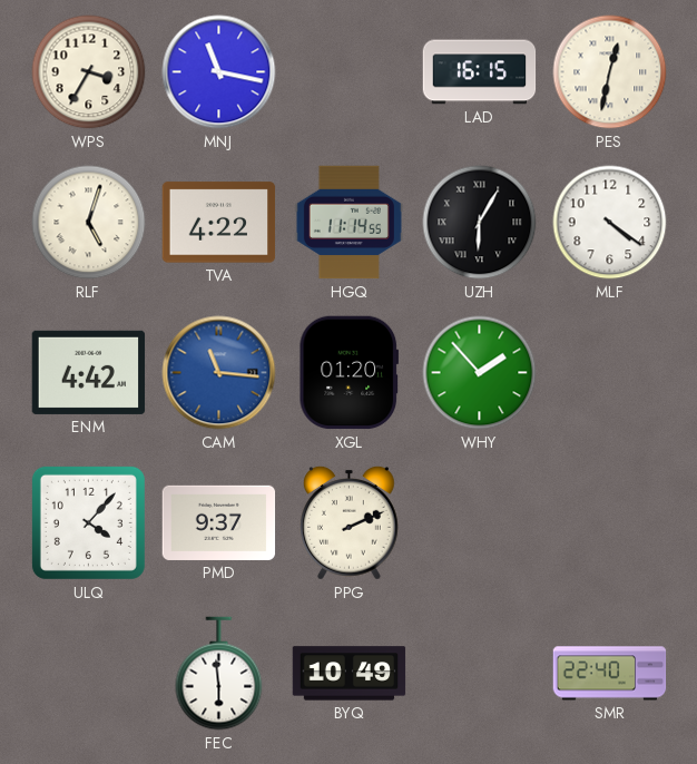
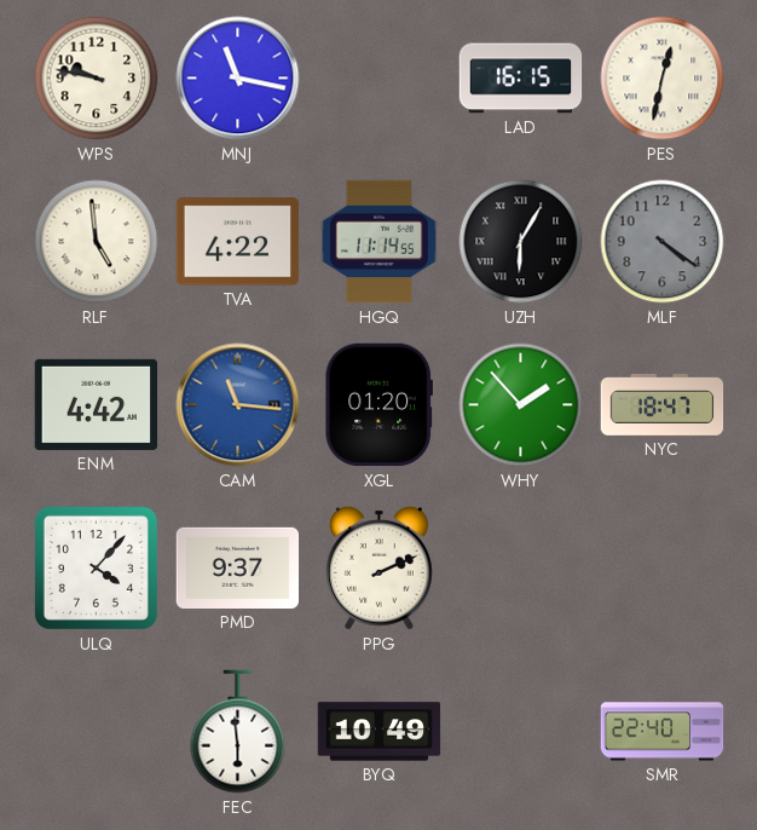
WPS: 3:35 -> 9:47
RLF: 5:03 -> 4:59
MLF dial: white -> grey
NYC: none -> 18:47
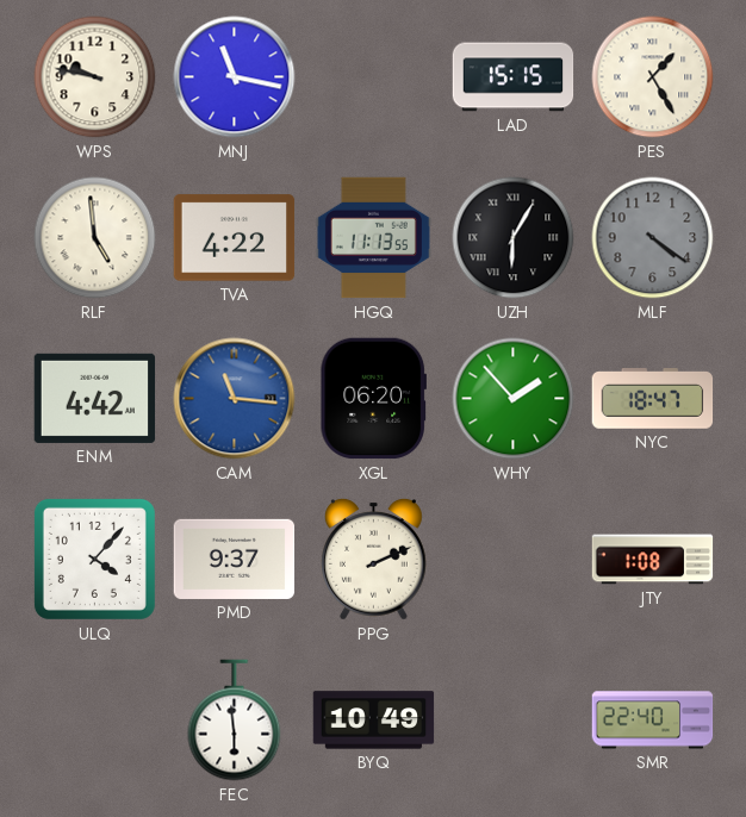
LAD: 16:15 -> 15:15
PES: 12:32 -> 1:25
HGQ: 11:14 -> 11:13
XGL: 01:20 -> 06:20
JTY: none -> 1:08
